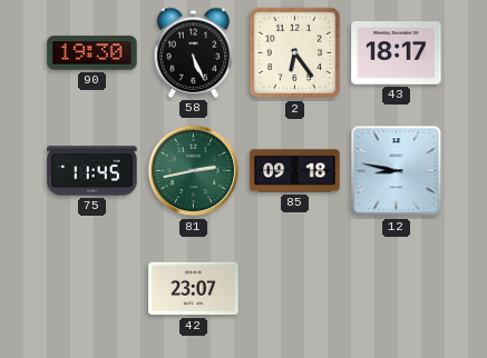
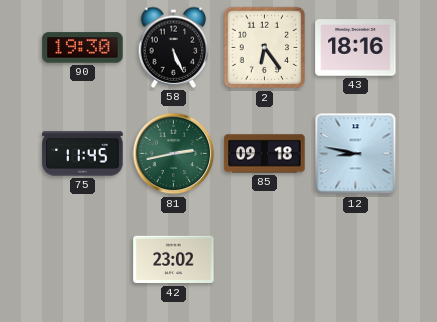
43: 18:17 -> 18:16
42: 23:07 -> 23:02
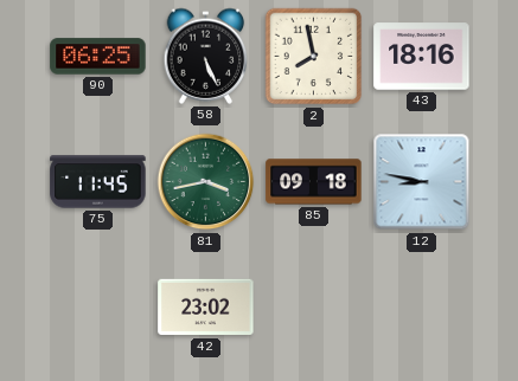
90: 19:30 -> 06:25
2: 6:24 -> 7:58
81: 2:43 -> 3:43
